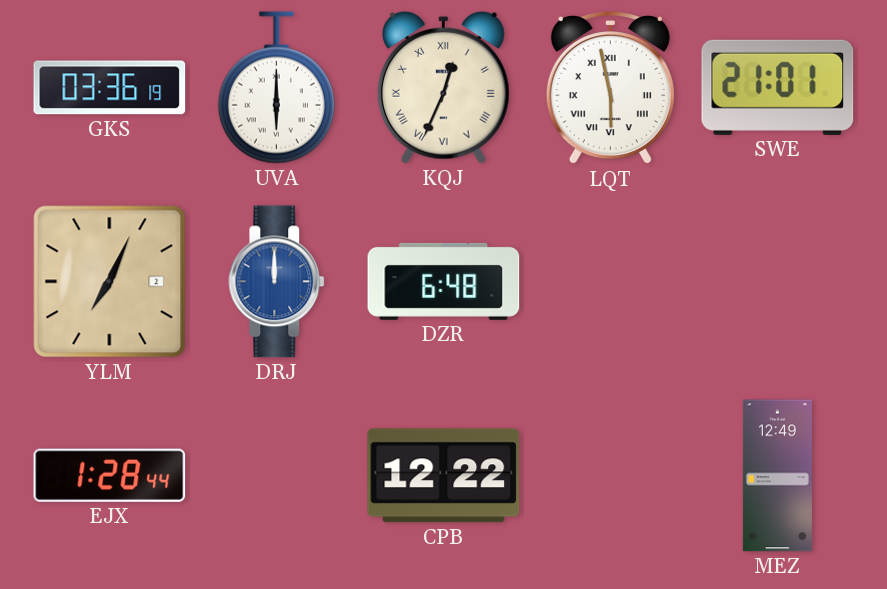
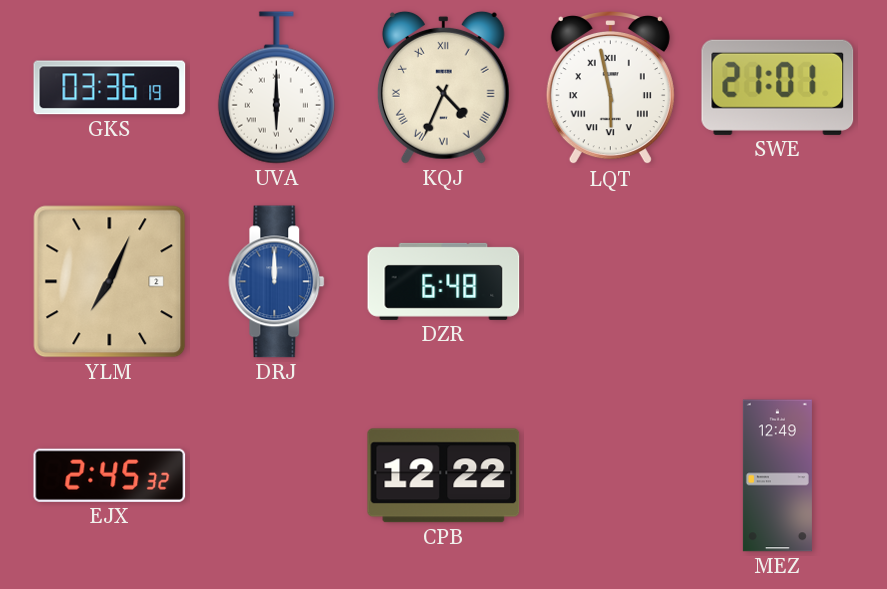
KQJ: 12:34 -> 4:34
EJX: 1:28 -> 2:45
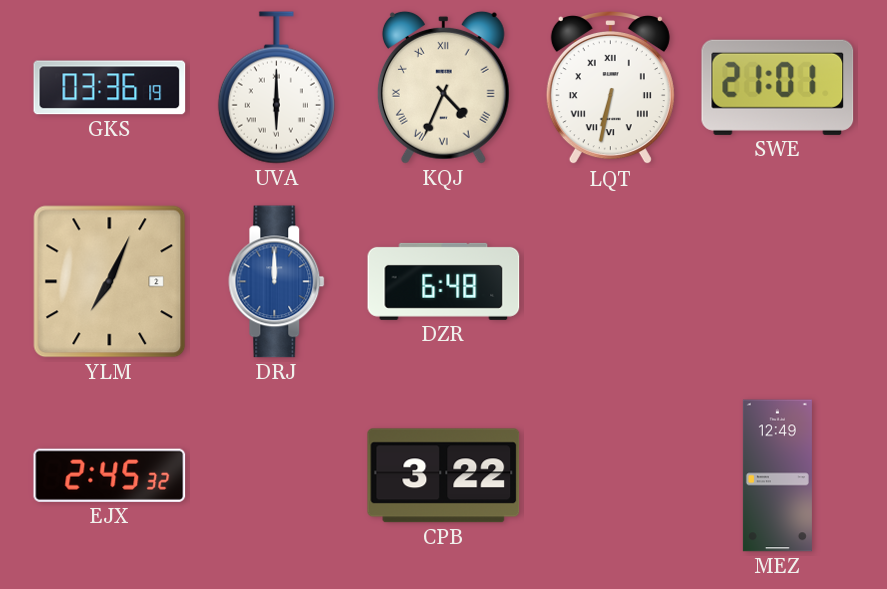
LQT: 5:58 -> 6:32
CPB: 12:22 -> 3:22
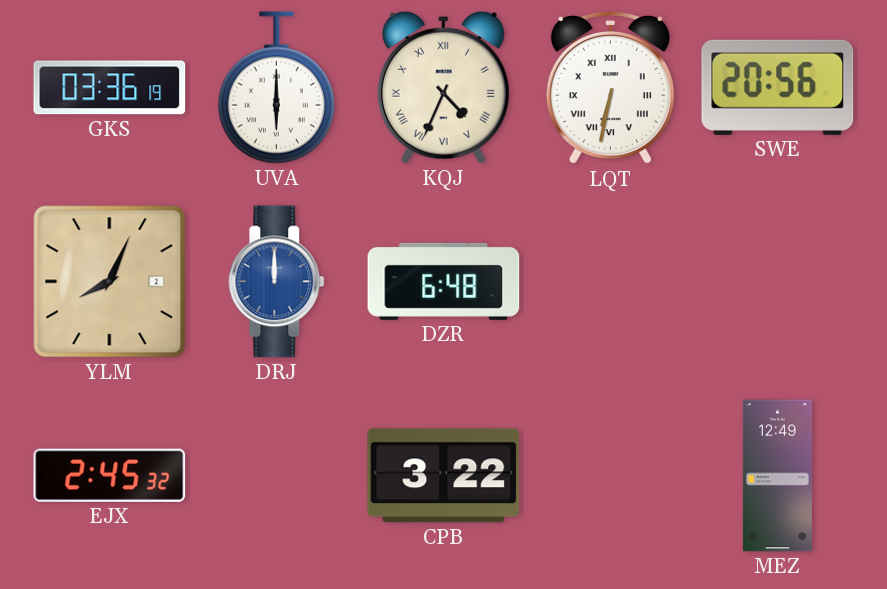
SWE: 21:01 -> 20:56
YLM: 7:04 -> 8:04
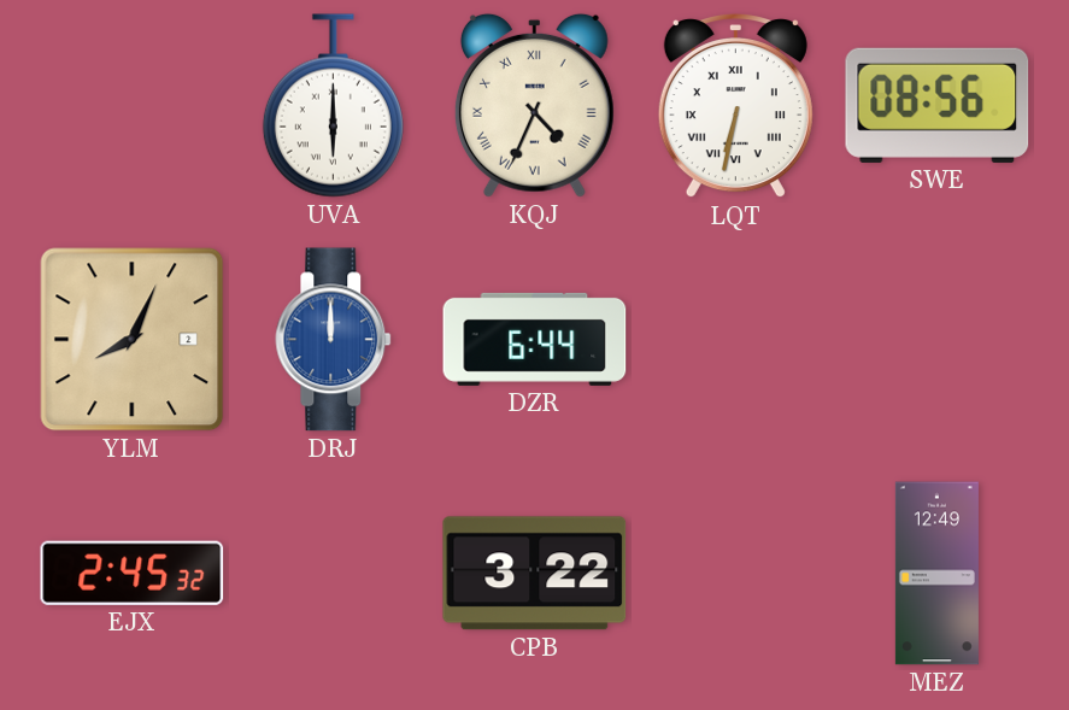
GKS: 03:36 -> none
SWE: 20:56 -> 08:56
DZR: 6:48 -> 6:44
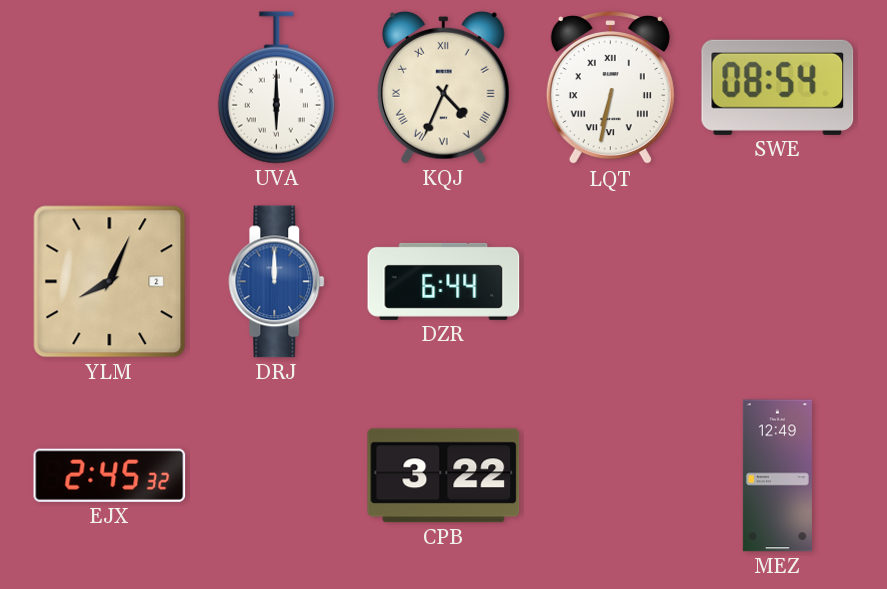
SWE: 08:56 -> 08:54
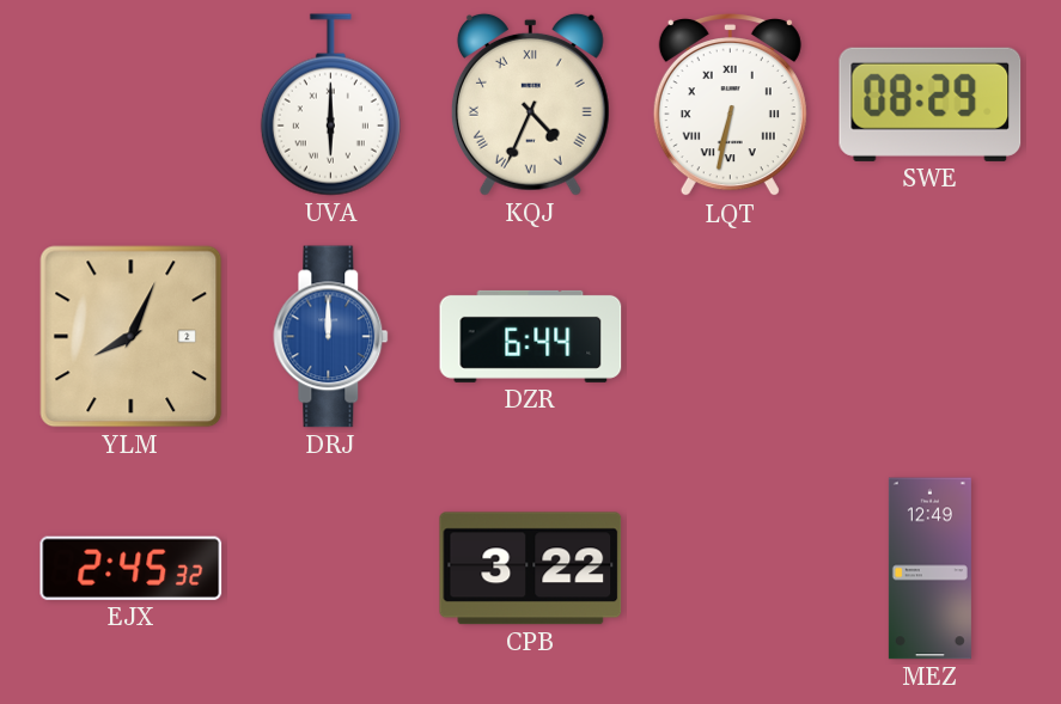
SWE: 08:54 -> 08:29
